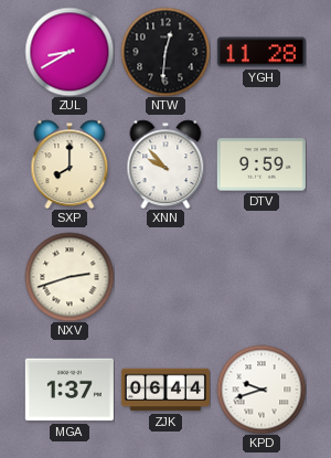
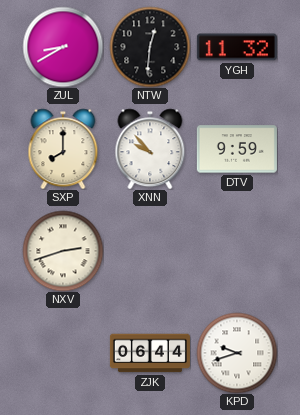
YGH: 11:28 -> 11:32
MGA: 1:37 -> none
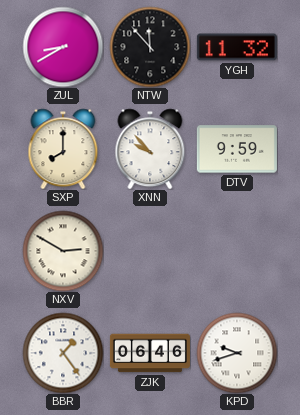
NTW: 12:31 -> 11:53
NXV: 2:42 -> 2:50
BBR: none -> 1:24
ZJK: 06:44 -> 06:46
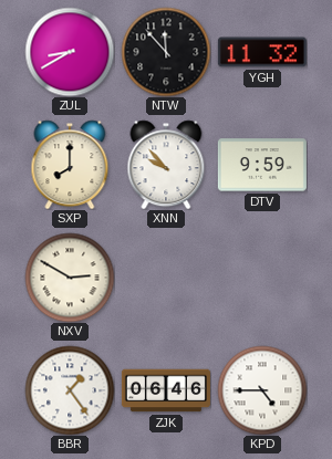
KPD: 9:42 -> 4:45
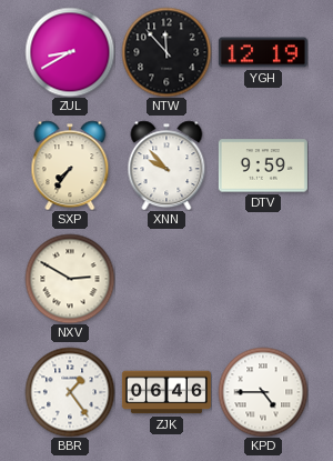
YGH: 11:32 -> 12:19
SXP: 8:00 -> 7:36
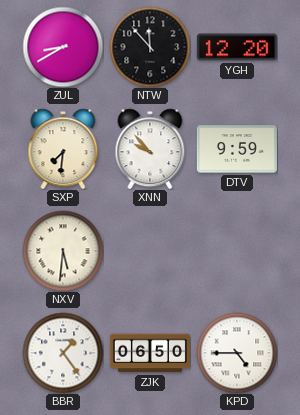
YGH: 12:19 -> 12:20
SXP: 7:36 -> 7:31
NXV: 2:50 -> 5:31
ZJK: 06:46 -> 06:50
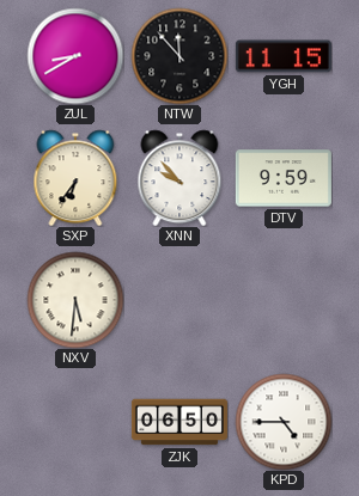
YGH: 12:20 -> 11:15
SXP: 7:31 -> 6:36
BBR: 1:24 -> none
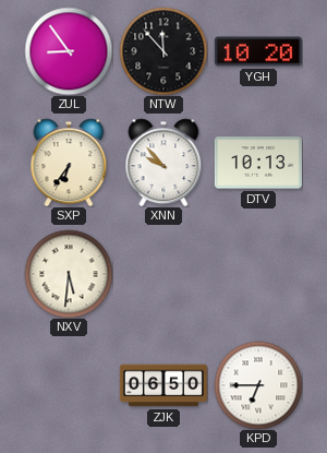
ZUL: 8:40 -> 8:54
YGH: 11:15 -> 10:20
DTV: 9:59 -> 10:13
KPD: 4:45 -> 6:45
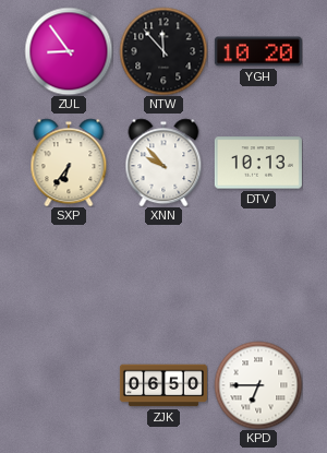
NXV: 5:31 -> none
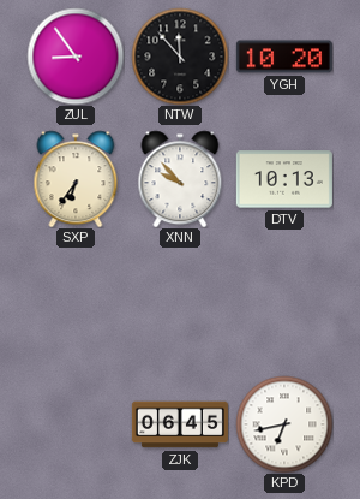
ZJK: 06:50 -> 06:45
KPD: 6:45 -> 6:43
